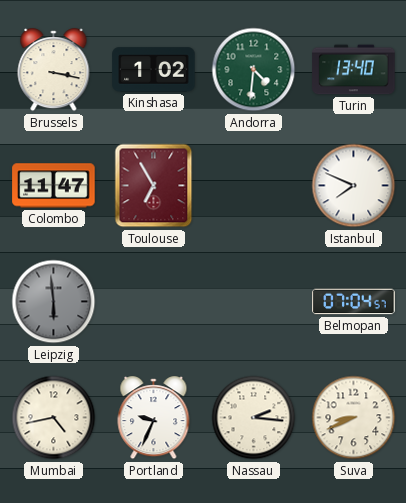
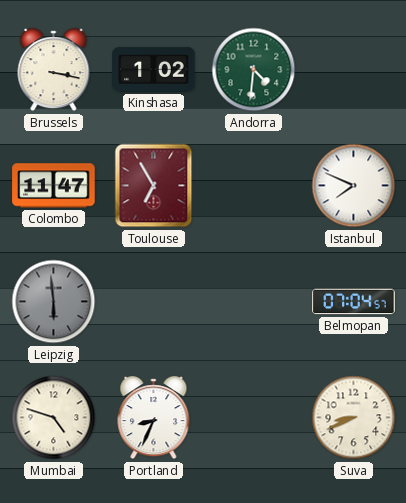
Turin: 13:40 -> none
Mumbai: 4:43 -> 4:48
Portland: 9:34 -> 8:34
Nassau: 2:16 -> none
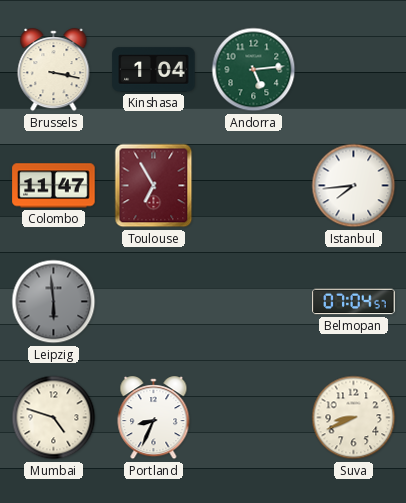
Kinshasa: 1:02 -> 1:04
Andorra: 4:31 -> 5:14
Istanbul: 7:49 -> 7:44
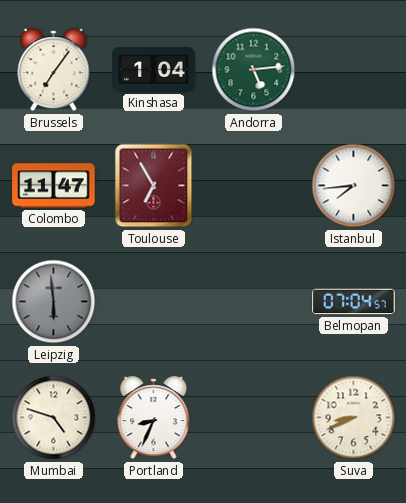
Brussels: 3:17 -> 7:06
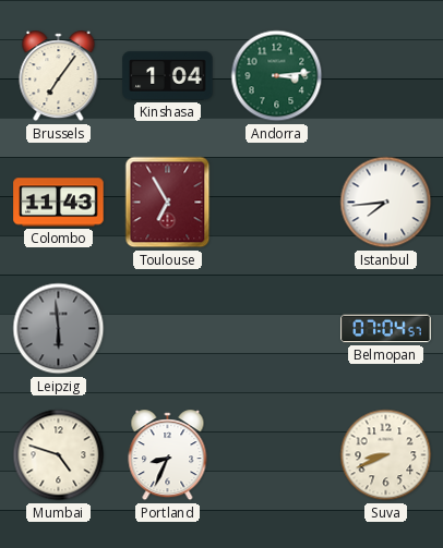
Andorra: 5:14 -> 3:14
Colombo: 11:47 -> 11:43
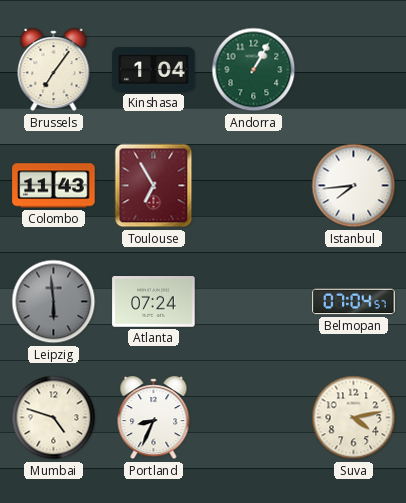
Andorra: 3:14 -> 1:05
Atlanta: none -> 07:24
Suva: 8:41 -> 4:13
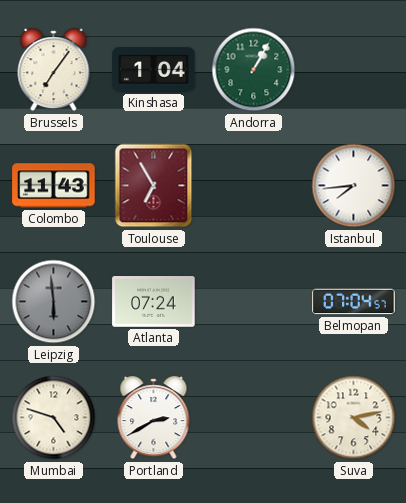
Portland: 8:34 -> 2:40
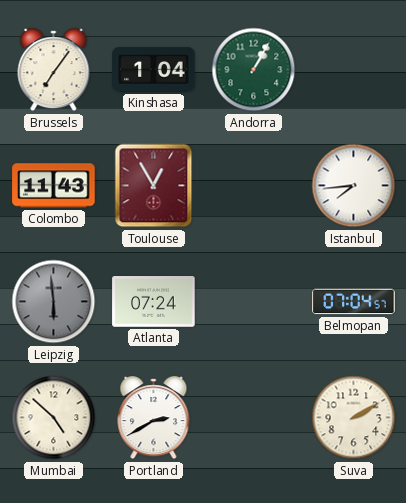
Toulouse: 6:55 -> 12:55
Mumbai: 4:48 -> 4:52
Suva: 4:13 -> 2:10
